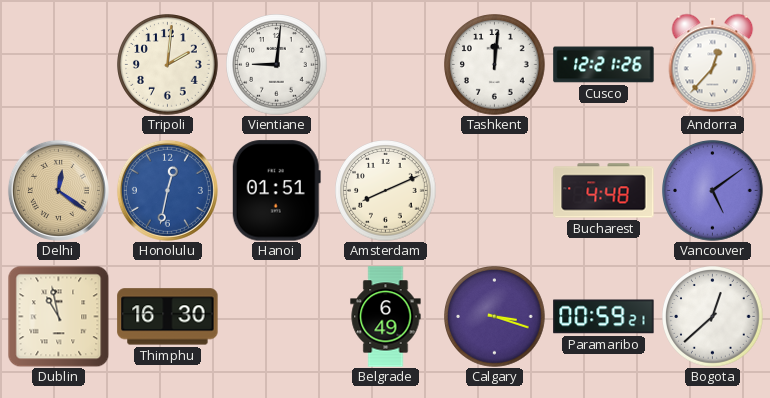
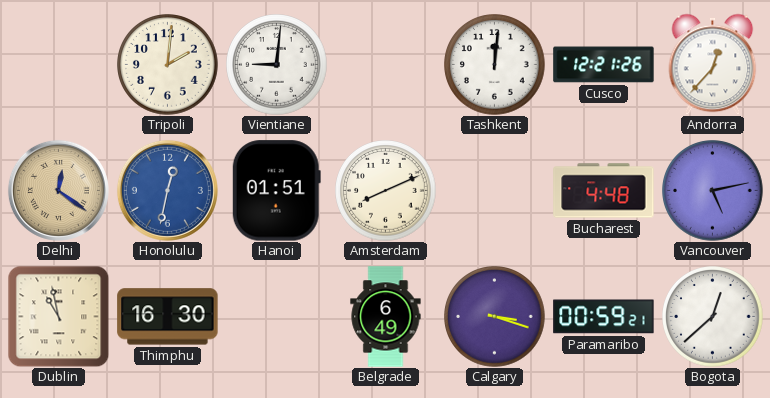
Vancouver: 5:09 -> 5:13
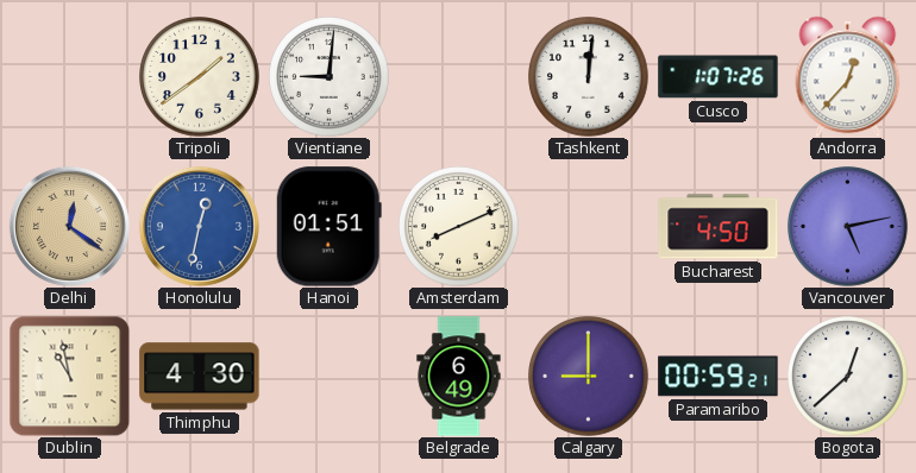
Tripoli: 2:01 -> 1:39
Cusco: 12:21 -> 1:07
Bucharest: 4:48 -> 4:50
Thimphu: 16:30 -> 4:30
Calgary: 3:18 -> 9:00
